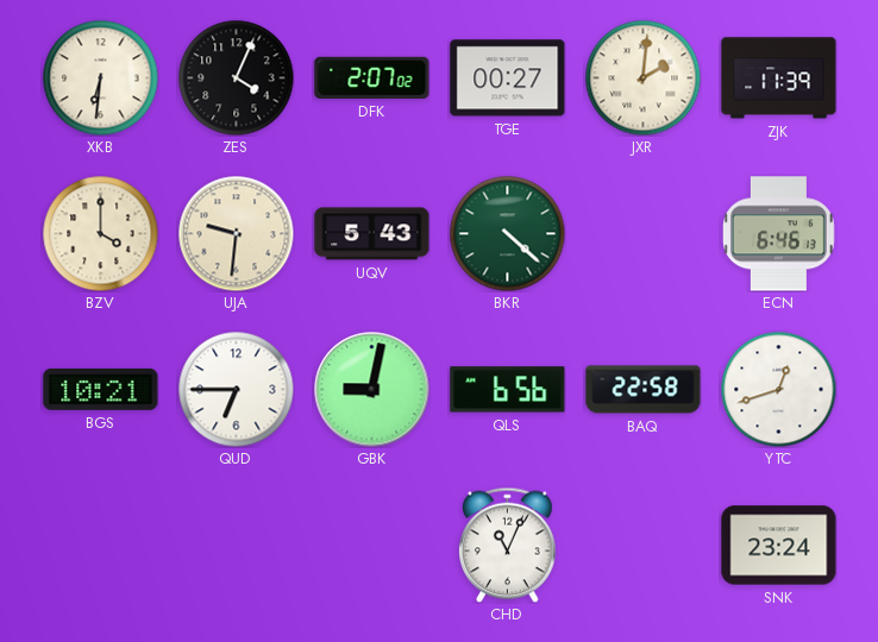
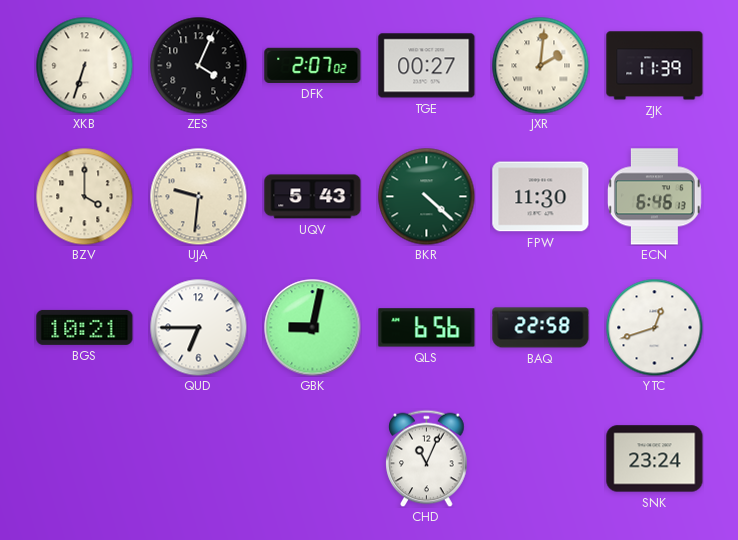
XKB: 6:31 -> 6:33
FPW: none -> 11:30
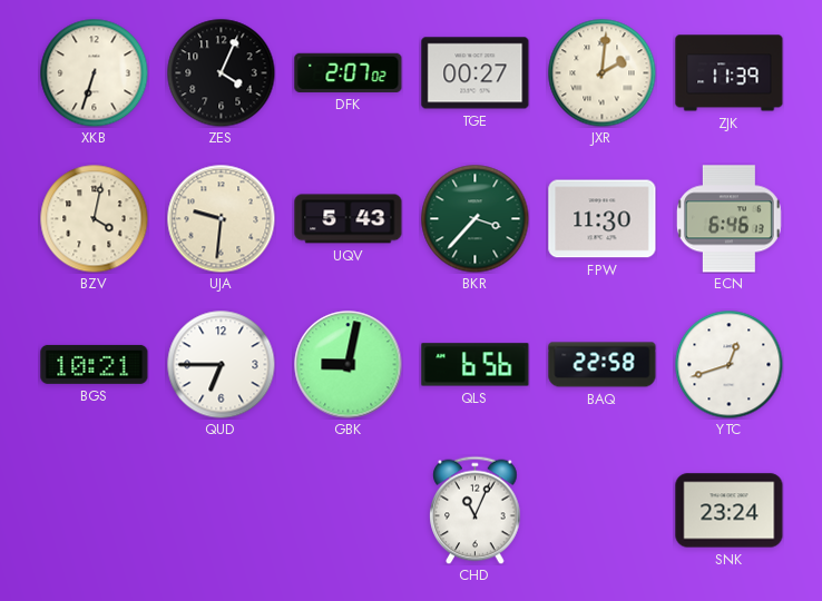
BZV: 4:00 -> 4:02
BKR: 4:22 -> 3:37
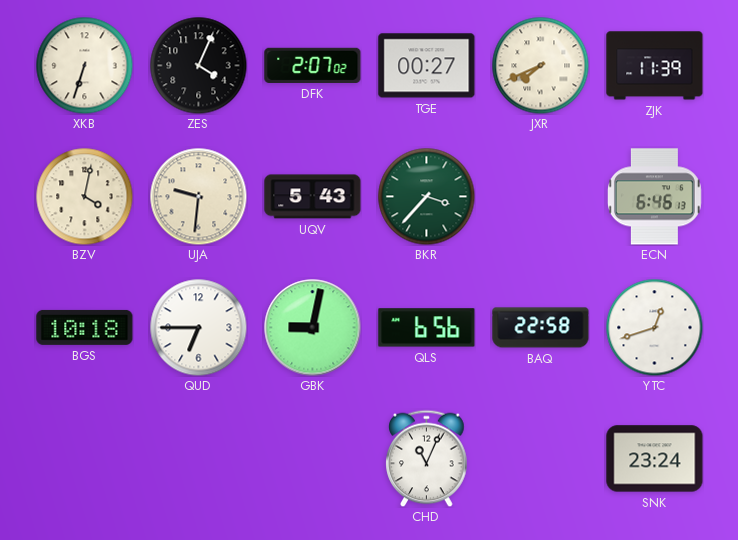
JXR: 2:01 -> 7:41
FPW: 11:30 -> none
BGS: 10:21 -> 10:18
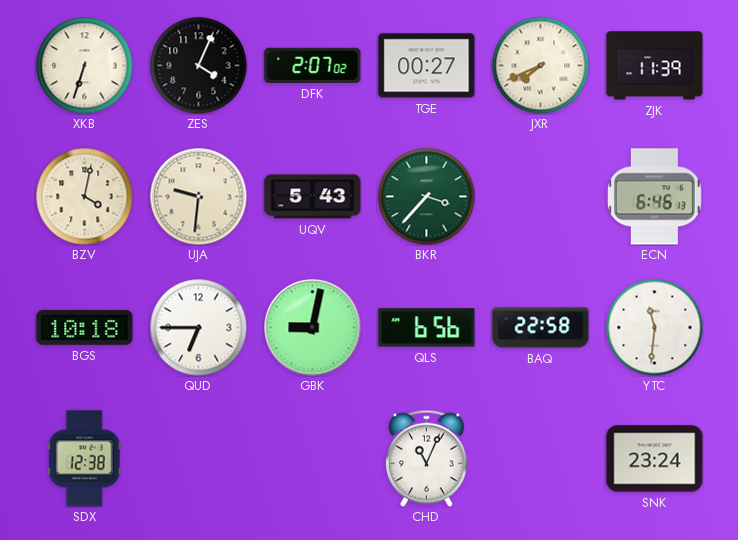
YTC: 12:42 -> 11:31
SDX: none -> 12:38
